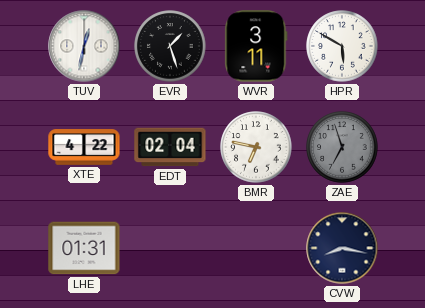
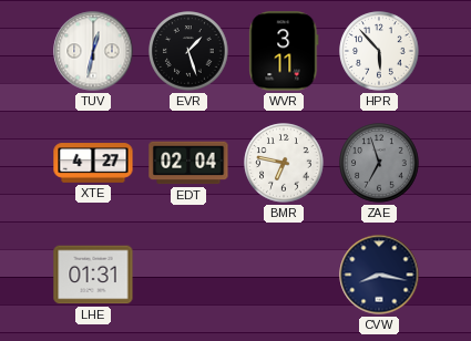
HPR: 5:50 -> 5:53
XTE: 4:22 -> 4:27
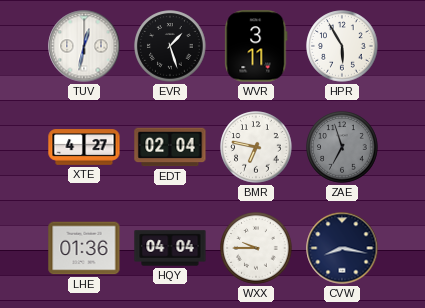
HPR: 5:53 -> 5:55
LHE: 01:31 -> 01:36
HQY: none -> 04:04
WXX: none -> 9:45
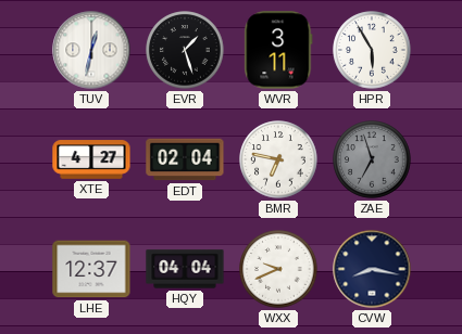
LHE: 01:36 -> 12:37
WXX: 9:45 -> 9:41
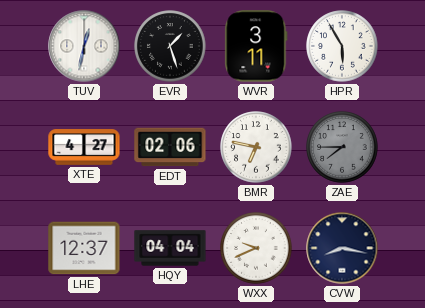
EDT: 02:04 -> 02:06
ZAE: 6:57 -> 7:45
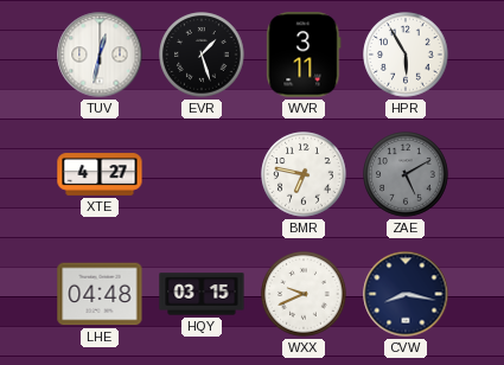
EDT: 02:06 -> none
ZAE: 7:45 -> 5:10
LHE: 12:37 -> 04:48
HQY: 04:04 -> 03:15
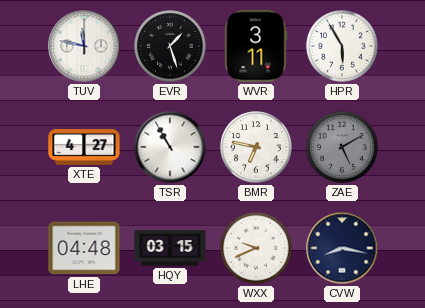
TUV: 12:32 -> 11:47
TSR: none -> 10:55
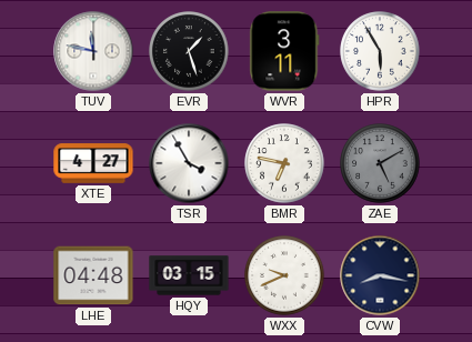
TSR: 10:55 -> 3:55
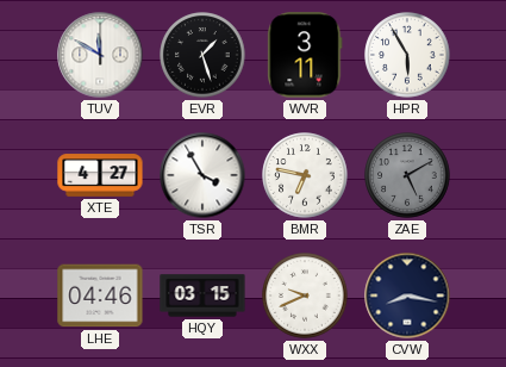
TUV: 11:47 -> 11:50
LHE: 04:48 -> 04:46
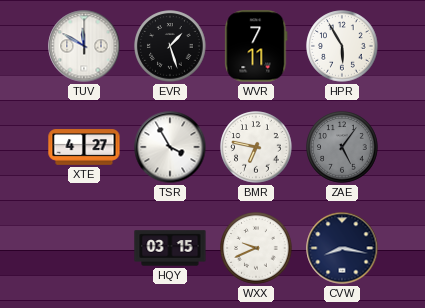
WVR: 3:11 -> 7:11
ZAE: 5:10 -> 5:06
LHE: 04:46 -> none
